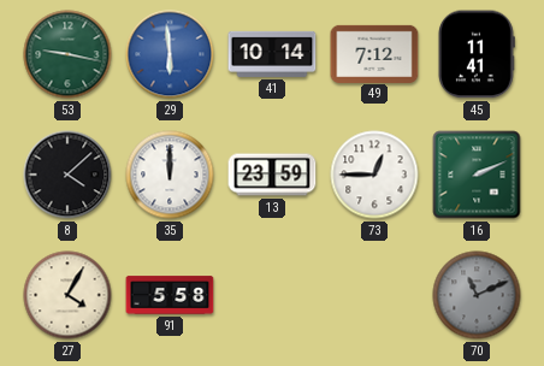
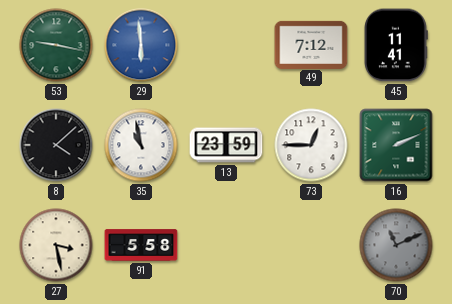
41: 10:14 -> none
35: 12:00 -> 10:58
27: 4:05 -> 3:28
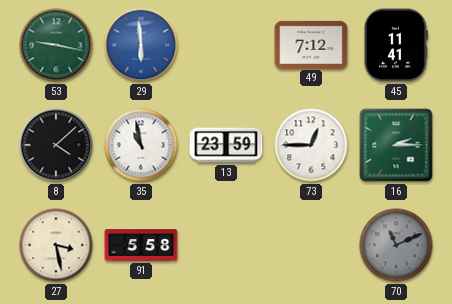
16: 2:11 -> 2:15
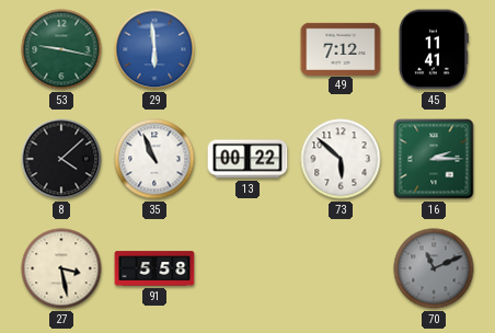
35: 10:58 -> 10:56
13: 23:59 -> 00:22
73: 12:45 -> 5:52
